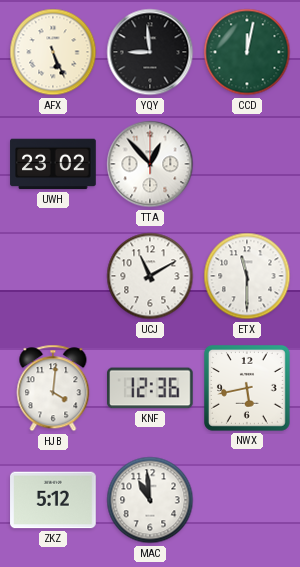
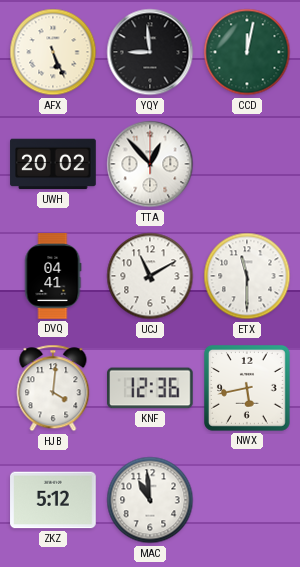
UWH: 23:02 -> 20:02
DVQ: none -> 04:41
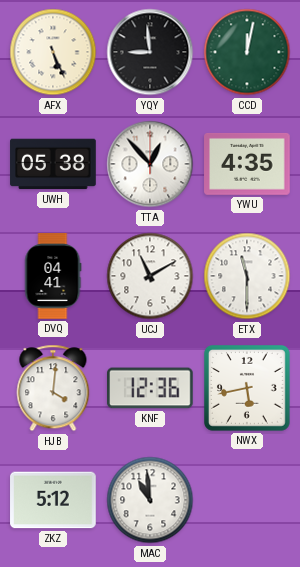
UWH: 20:02 -> 05:38
YWU: none -> 4:35
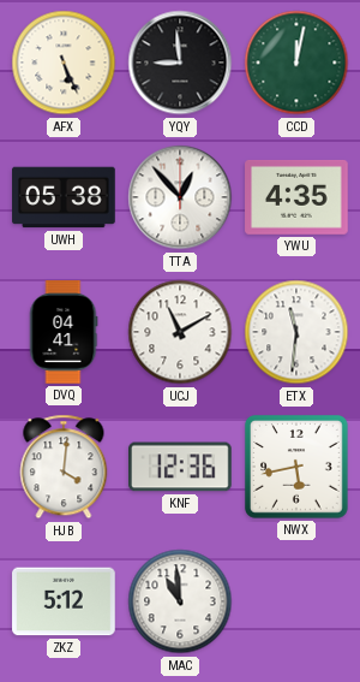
ETX: 11:30 -> 11:31
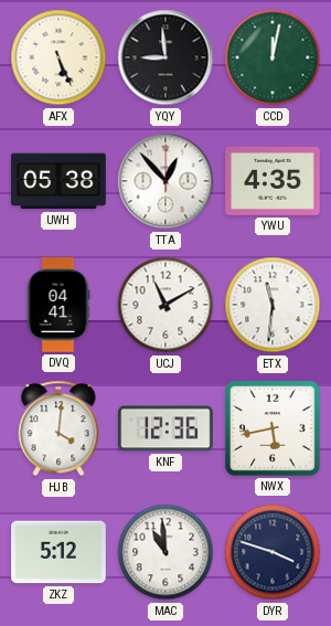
DYR: none -> 3:48
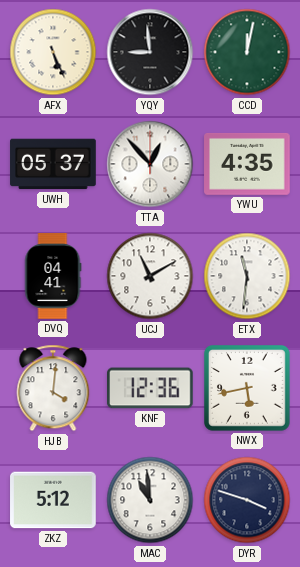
UWH: 05:38 -> 05:37
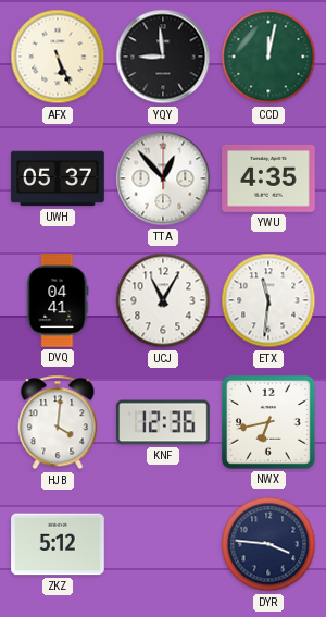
UCJ: 11:10 -> 11:05
NWX: 5:43 -> 6:43
MAC: 10:59 -> none
DYR: 3:48 -> 3:46
